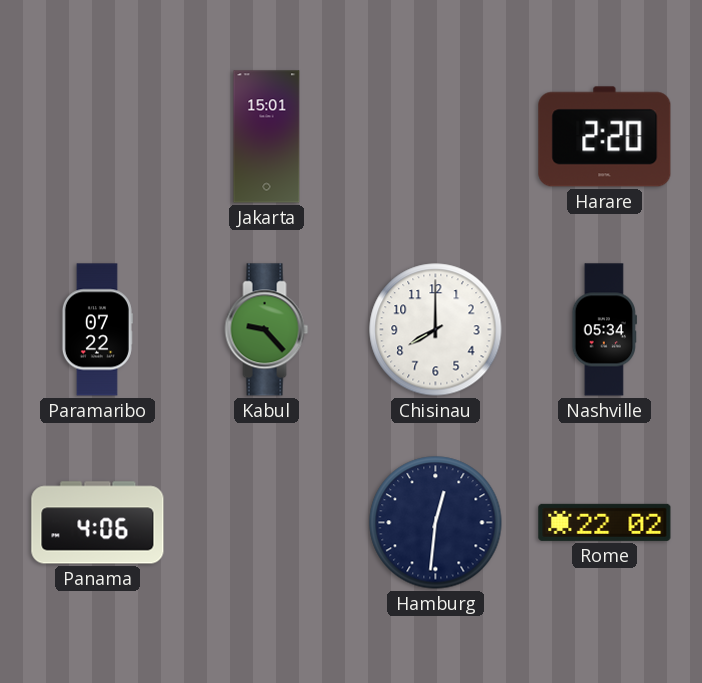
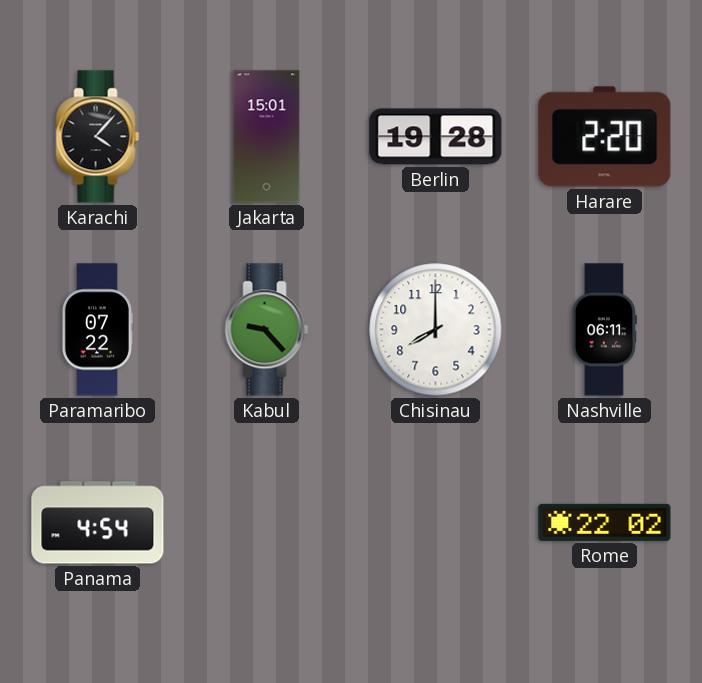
Karachi: none -> 4:07
Berlin: none -> 19:28
Nashville: 05:34 -> 06:11
Panama: 4:06 -> 4:54
Hamburg: 12:31 -> none
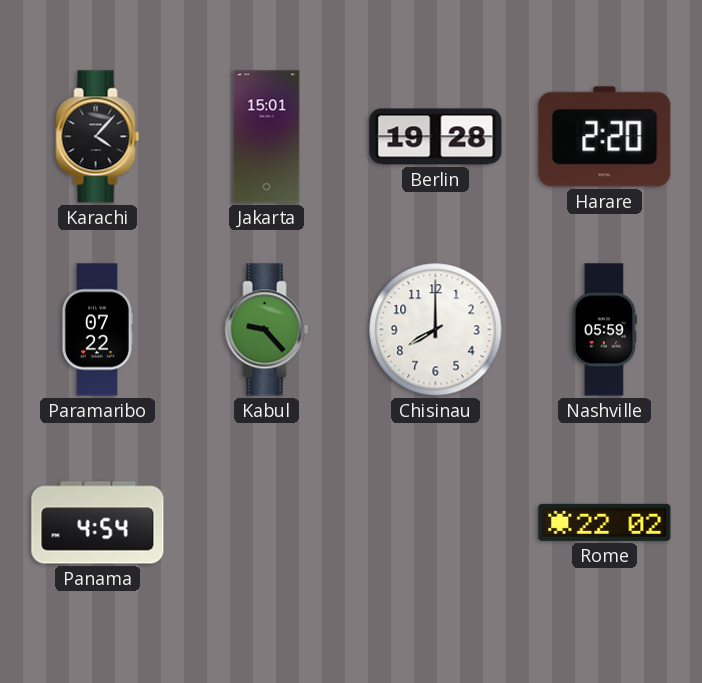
Nashville: 06:11 -> 05:59
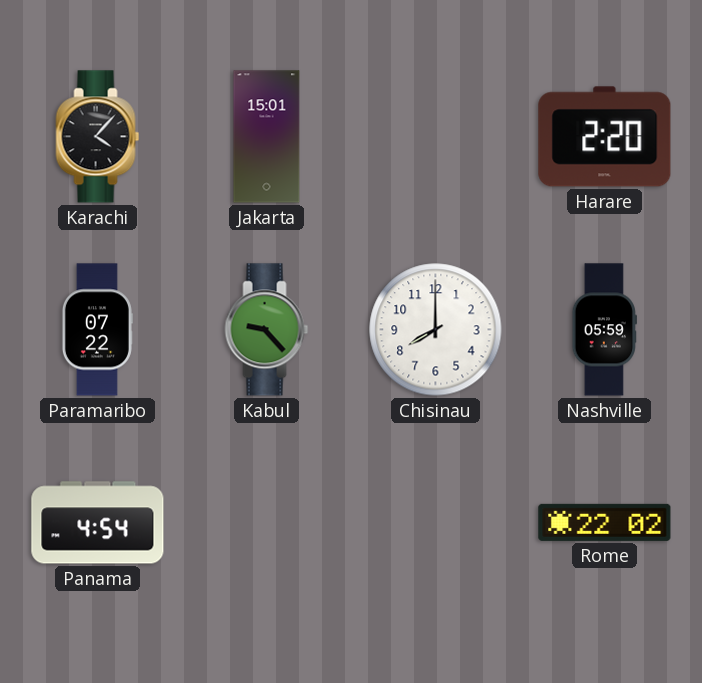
Berlin: 19:28 -> none
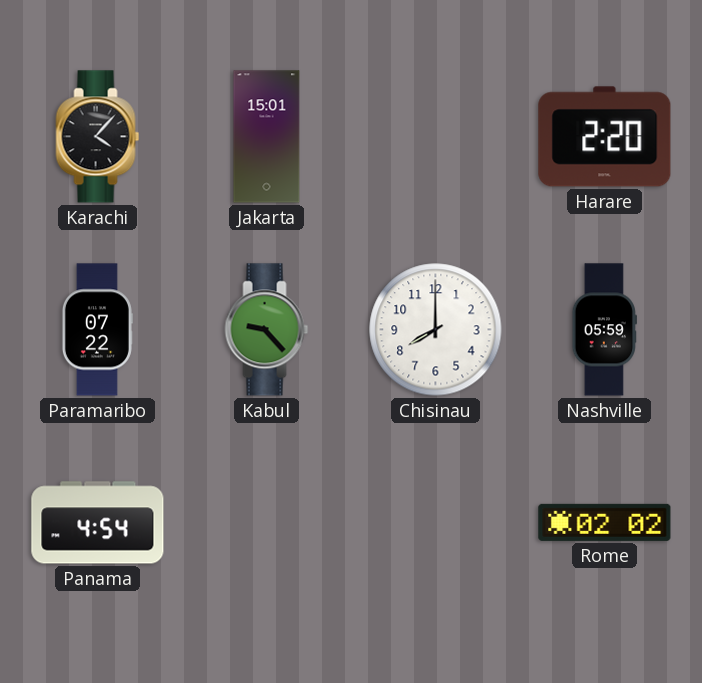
Rome: 22:02 -> 02:02
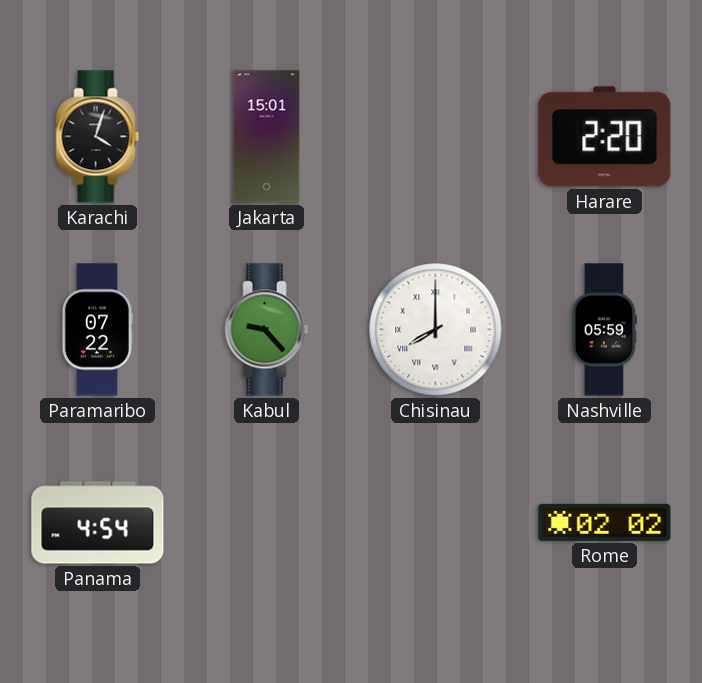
Karachi: 4:07 -> 4:03
Chisinau numerals: Arabic -> Roman
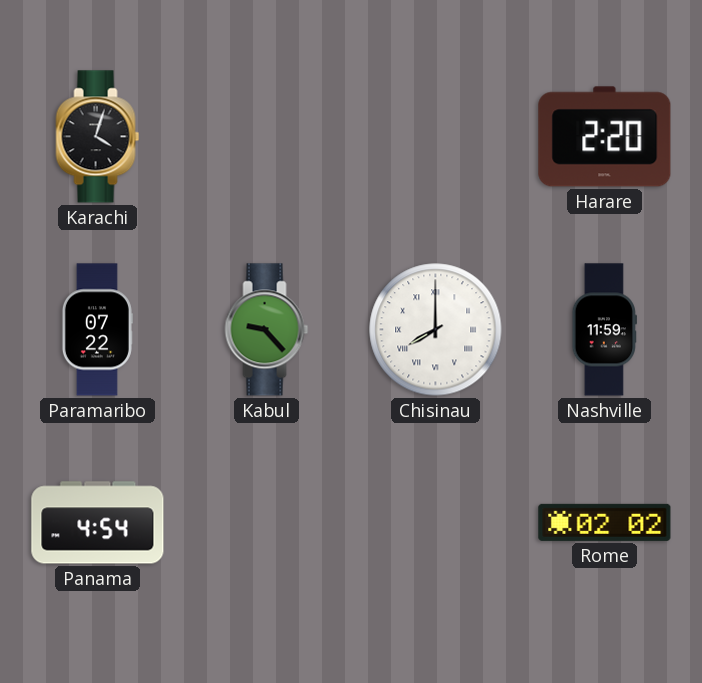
Jakarta: 15:01 -> none
Nashville: 05:59 -> 11:59
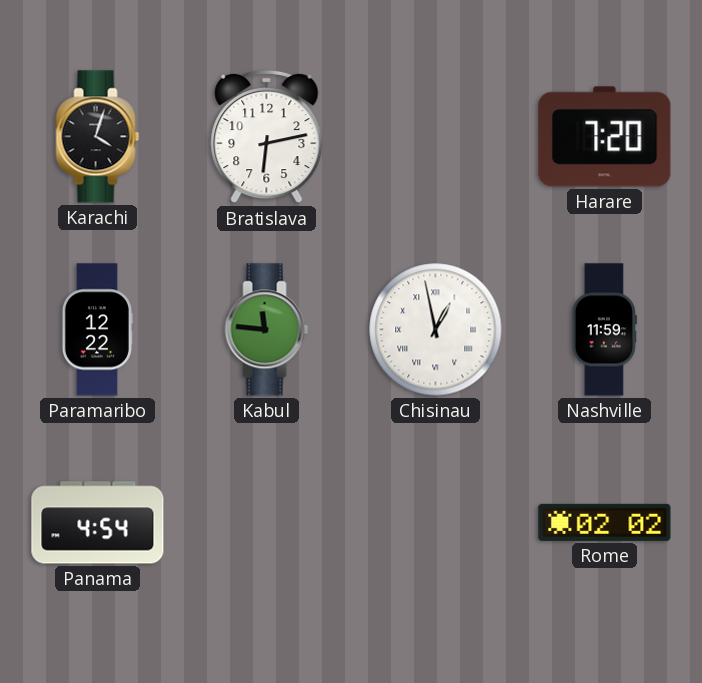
Bratislava: none -> 6:13
Harare: 2:20 -> 7:20
Paramaribo: 07:22 -> 12:22
Kabul: 9:23 -> 11:46
Chisinau: 8:00 -> 12:58
